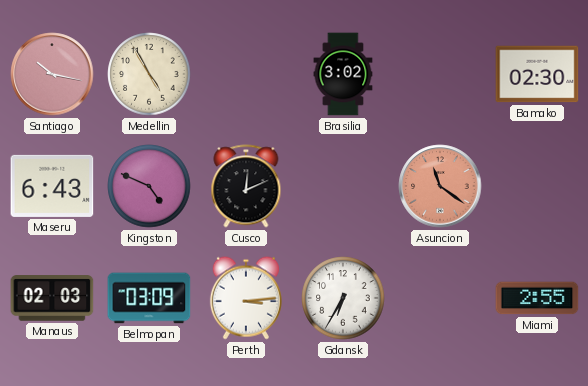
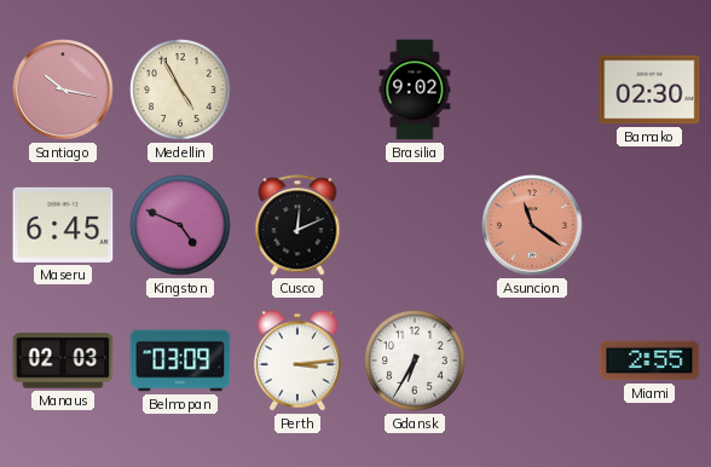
Brasilia: 3:02 -> 9:02
Maseru: 6:43 -> 6:45
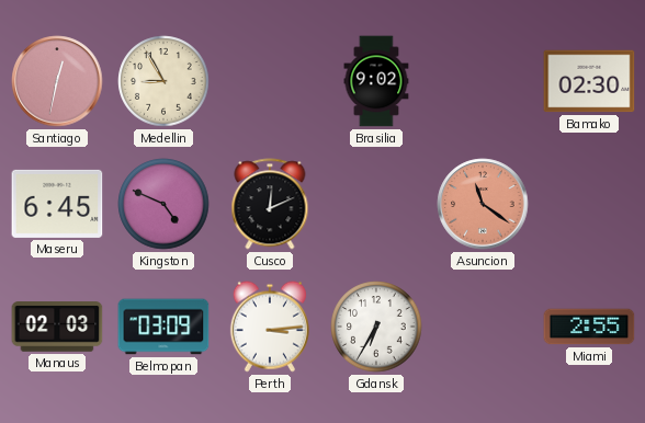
Santiago: 10:17 -> 12:32
Medellin: 4:55 -> 8:55
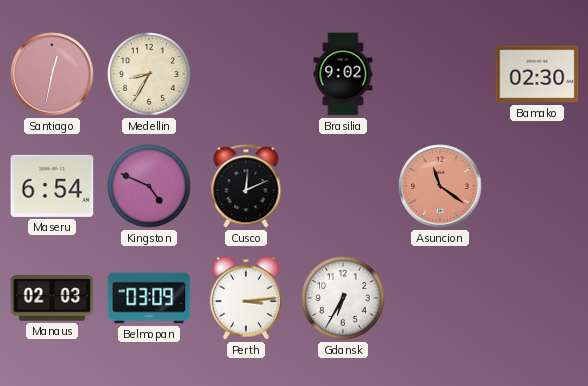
Medellin: 8:55 -> 8:35
Maseru: 6:45 -> 6:54
Miami: 2:55 -> none
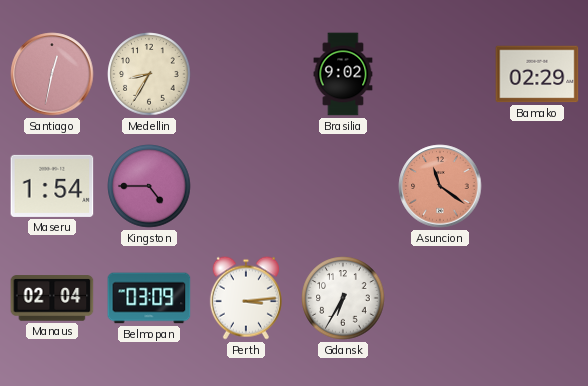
Bamako: 02:30 -> 02:29
Maseru: 6:54 -> 1:54
Kingston: 4:49 -> 4:45
Cusco: 12:11 -> none
Manaus: 02:03 -> 02:04
